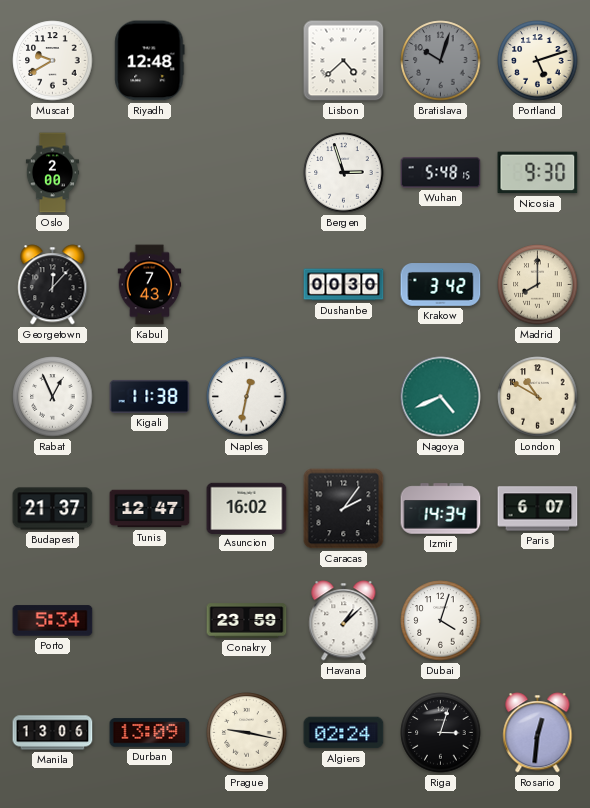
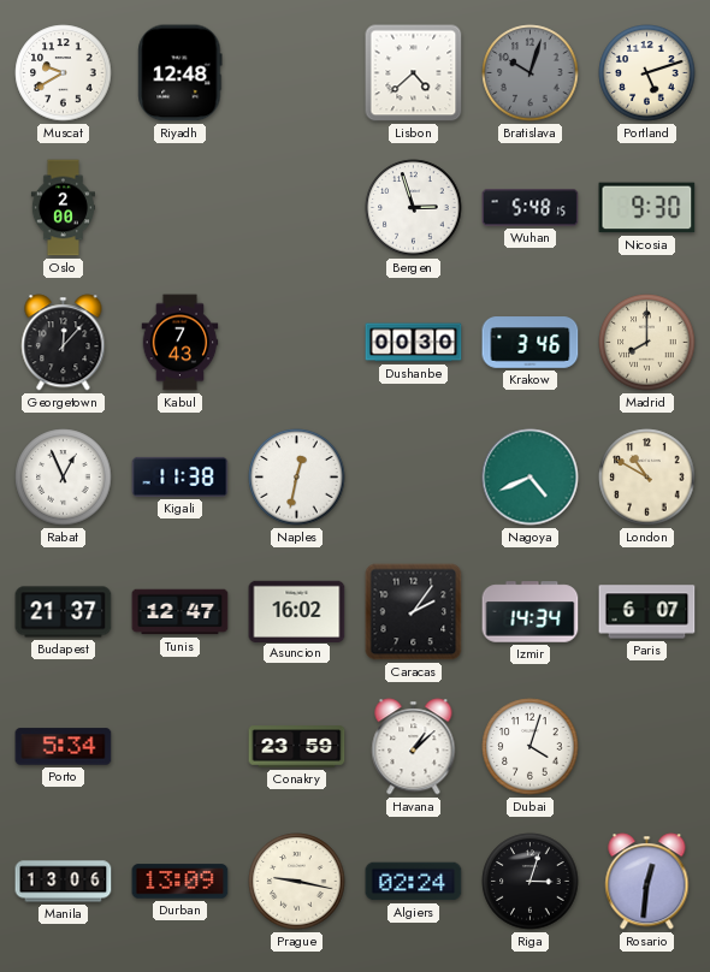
Krakow: 3:42 -> 3:46
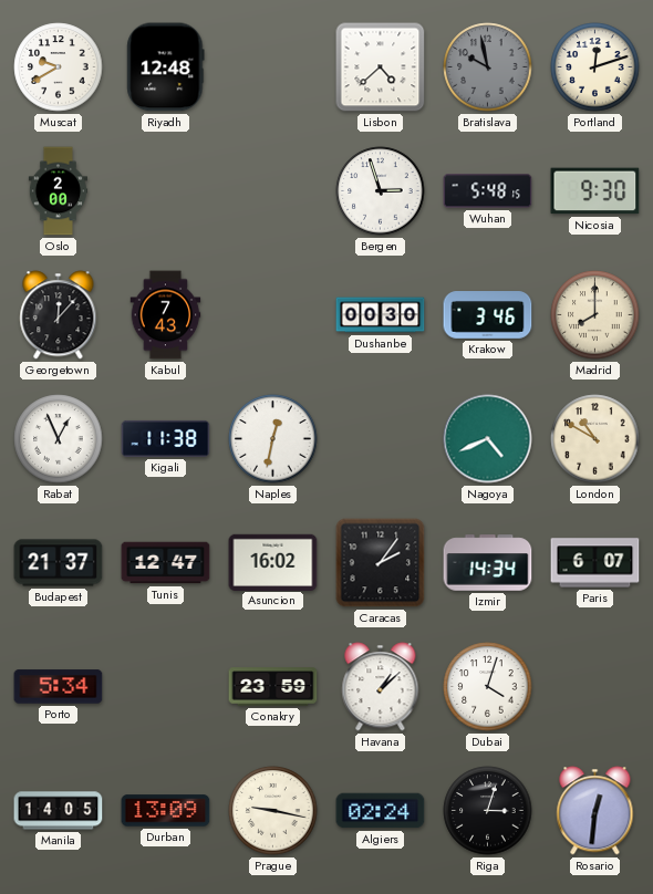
Bratislava: 10:03 -> 9:58
Portland: 5:12 -> 12:12
Manila: 13:06 -> 14:05
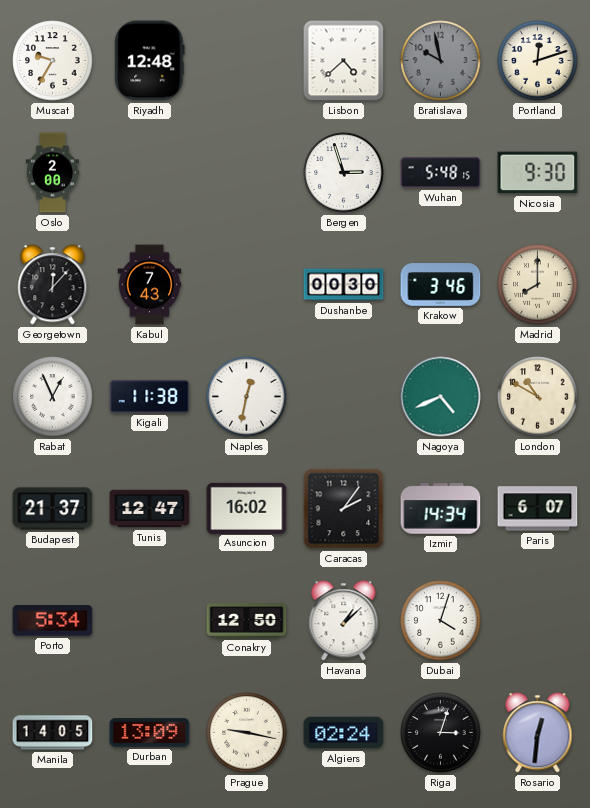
Muscat: 9:40 -> 9:35
Conakry: 23:59 -> 12:50
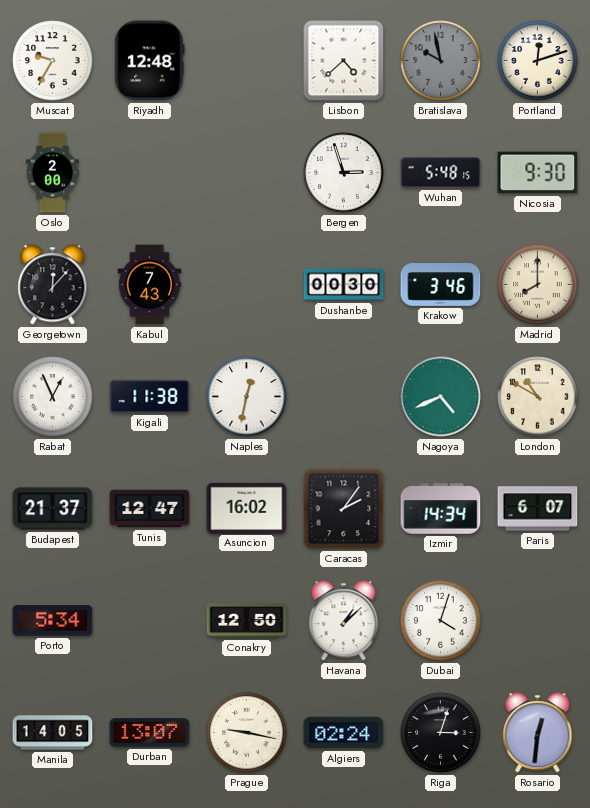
Durban: 13:09 -> 13:07
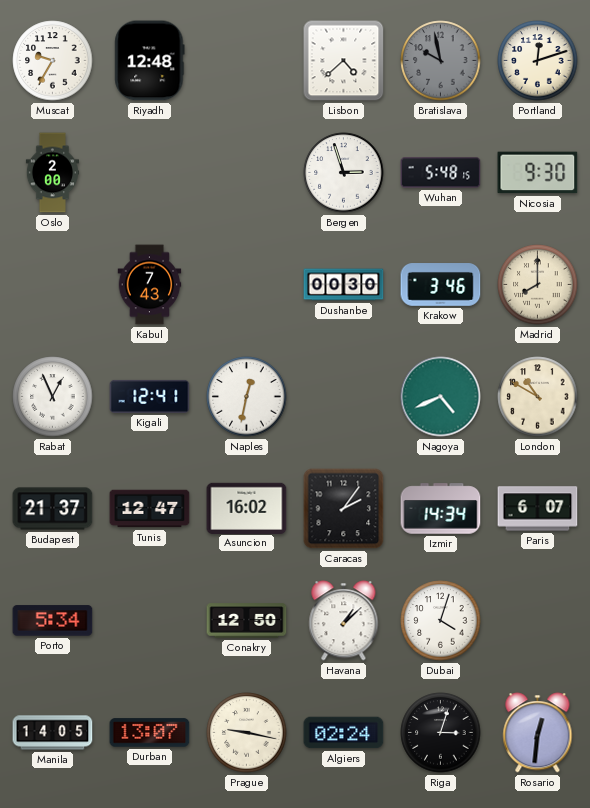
Georgetown: 12:07 -> none
Kigali: 11:38 -> 12:41
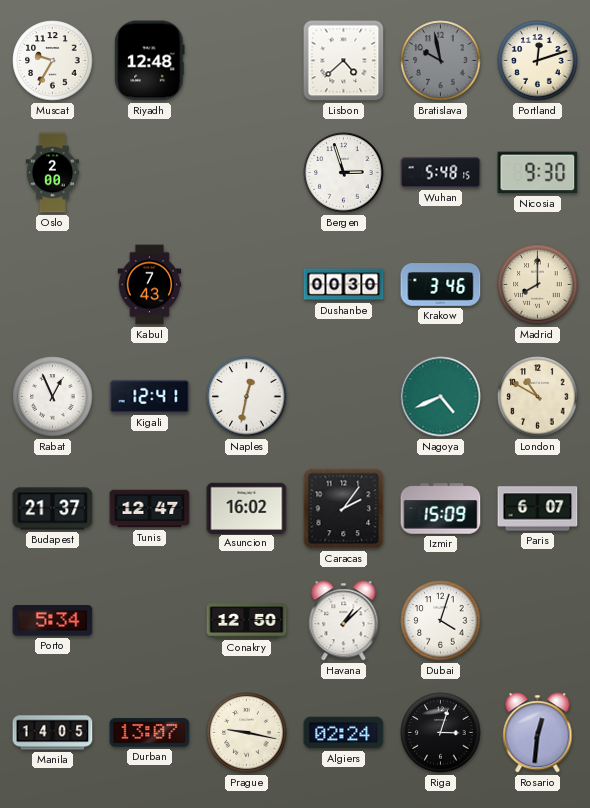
Izmir: 14:34 -> 15:09
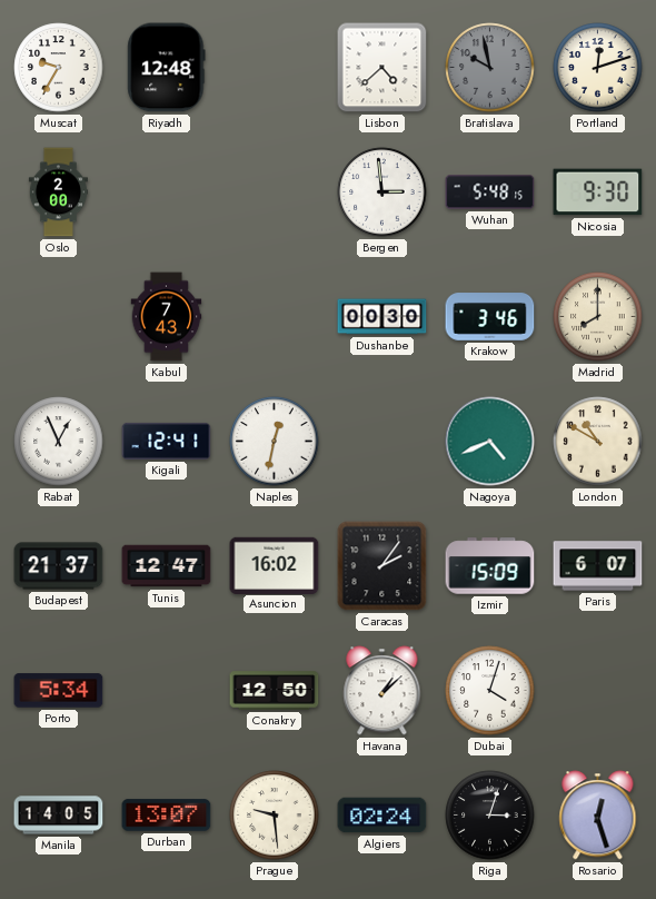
Bergen: 2:57 -> 2:59
Prague: 9:17 -> 9:29
Rosario: 12:31 -> 12:27
